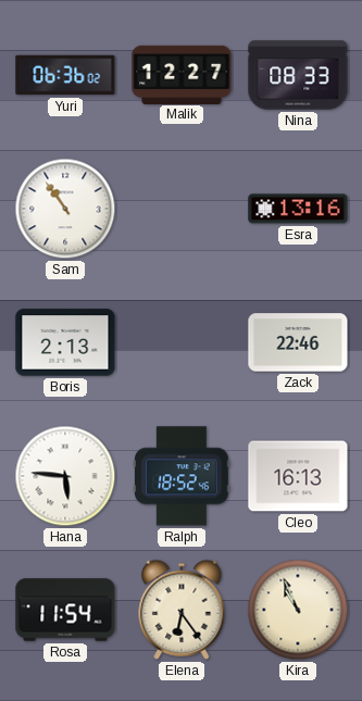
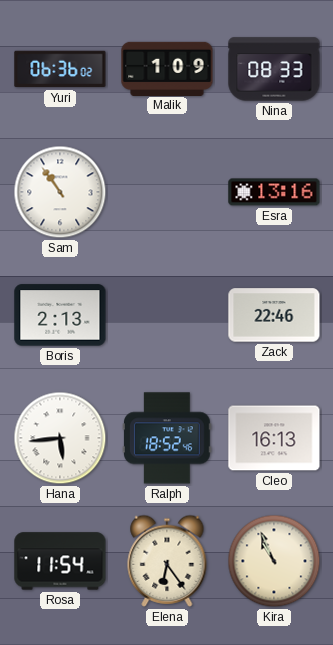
Malik: 12:27 -> 1:09
Hana: 5:46 -> 5:44
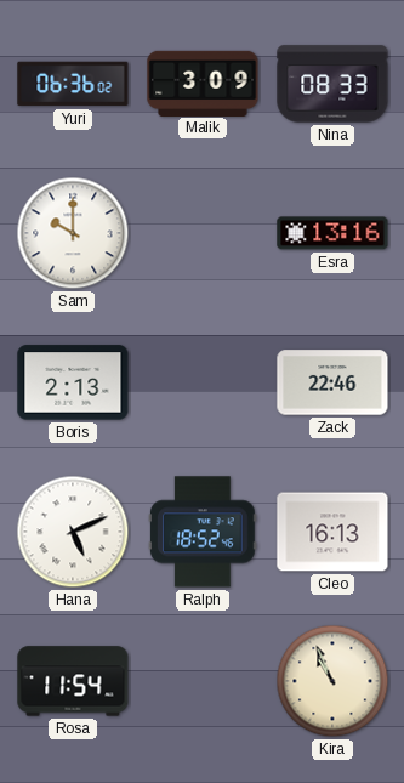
Malik: 1:09 -> 3:09
Sam: 10:54 -> 10:00
Hana: 5:44 -> 5:11
Elena: 6:24 -> none
